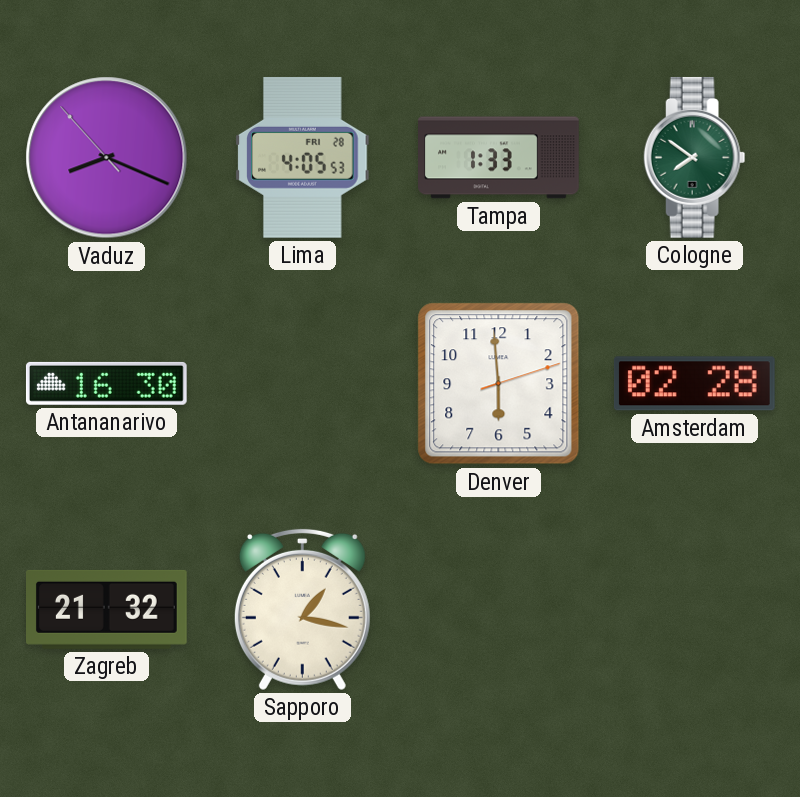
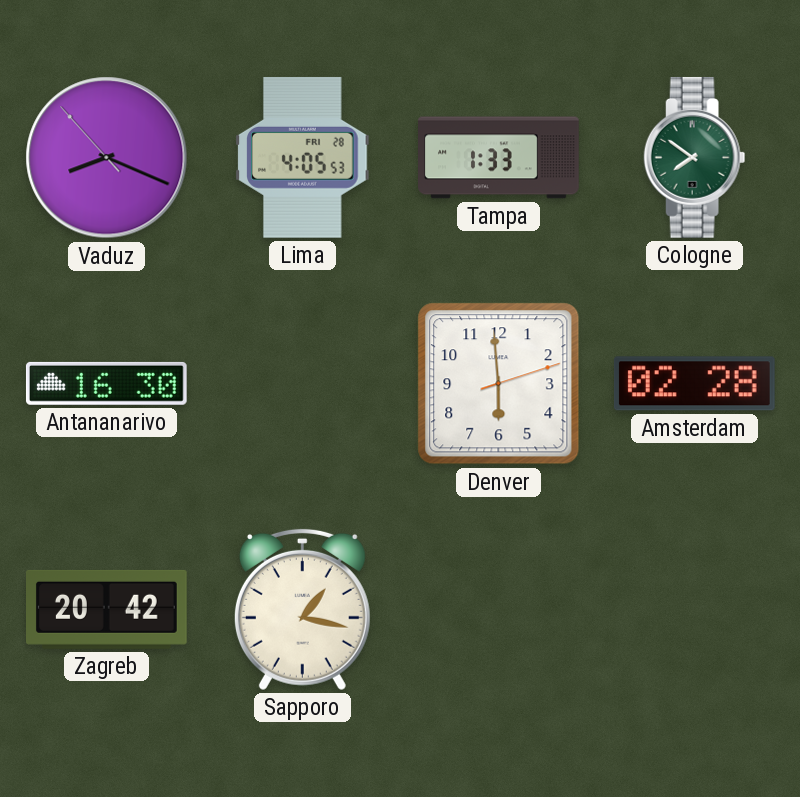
Zagreb: 21:32 -> 20:42
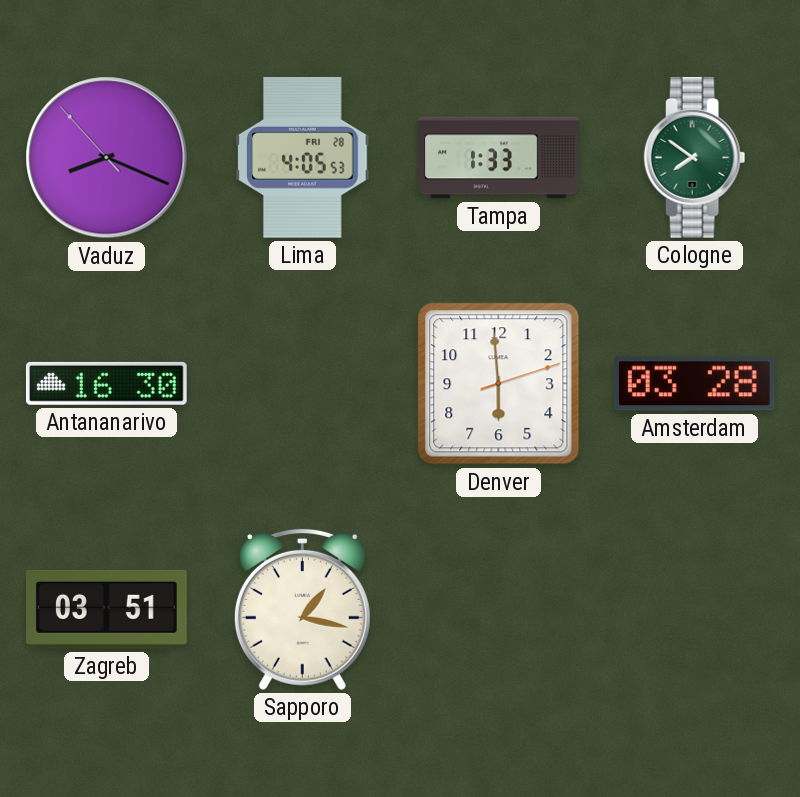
Amsterdam: 02:28 -> 03:28
Zagreb: 20:42 -> 03:51
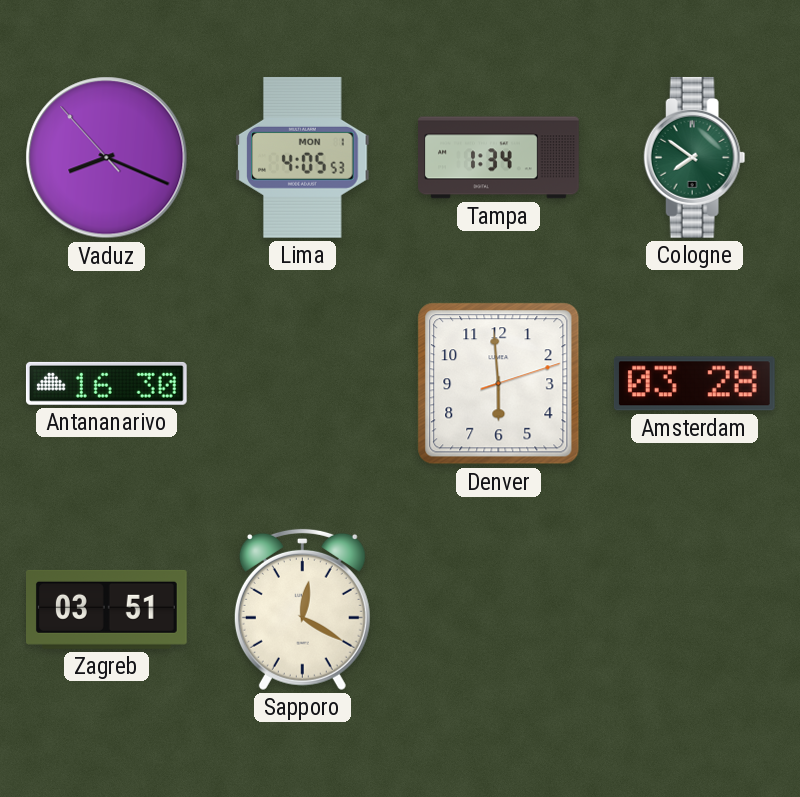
Lima date: FRI 28 -> MON 1
Tampa: 1:33 -> 1:34
Sapporo: 1:17 -> 12:20
